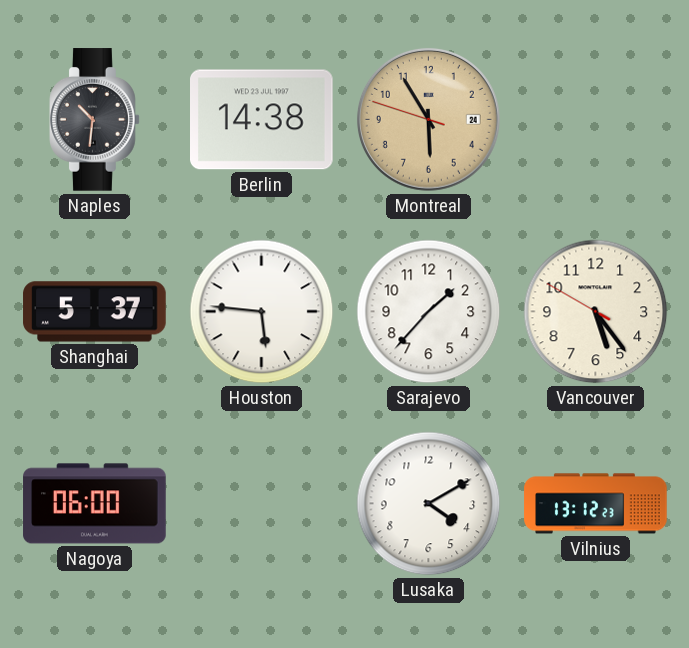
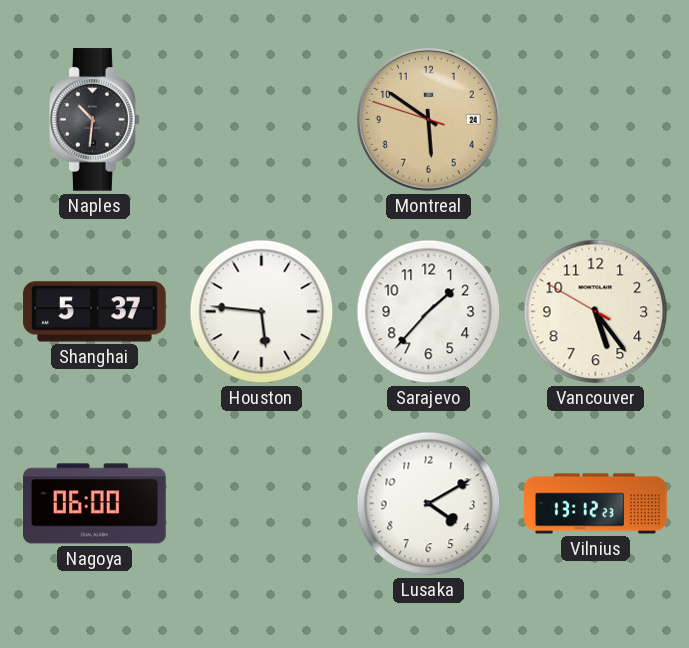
Berlin: 14:38 -> none
Montreal: 5:54 -> 5:50
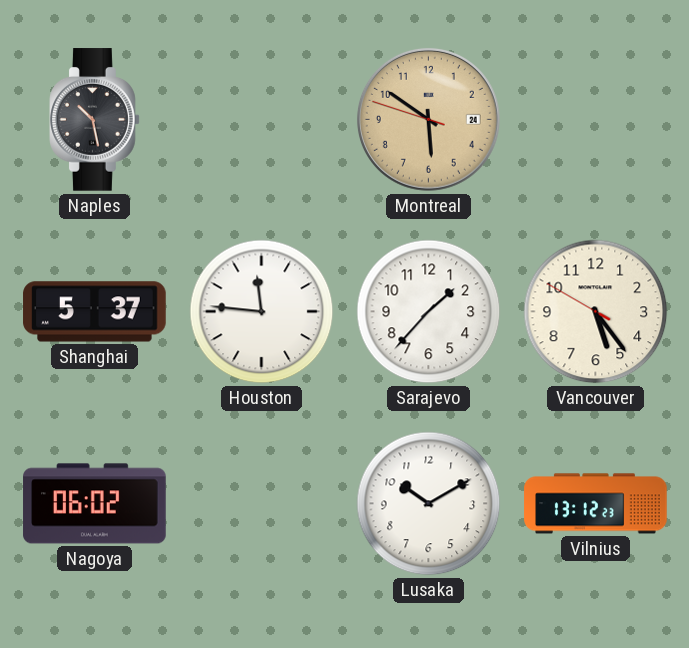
Naples: 10:31 -> 10:28
Houston: 5:46 -> 11:46
Nagoya: 06:00 -> 06:02
Lusaka: 4:10 -> 10:10
